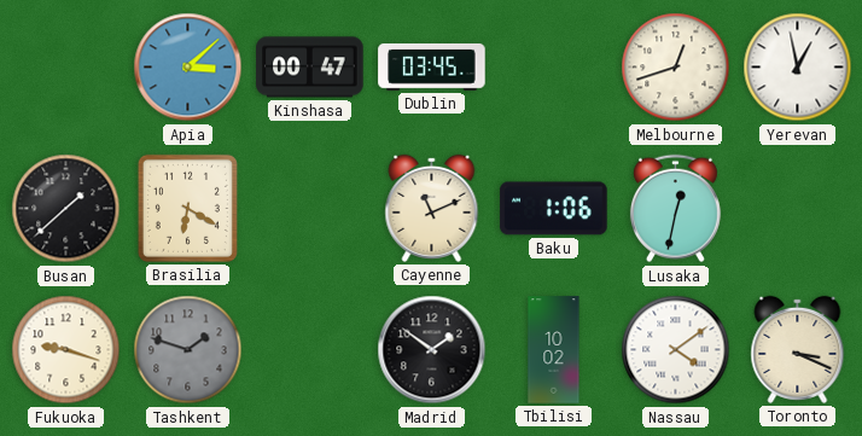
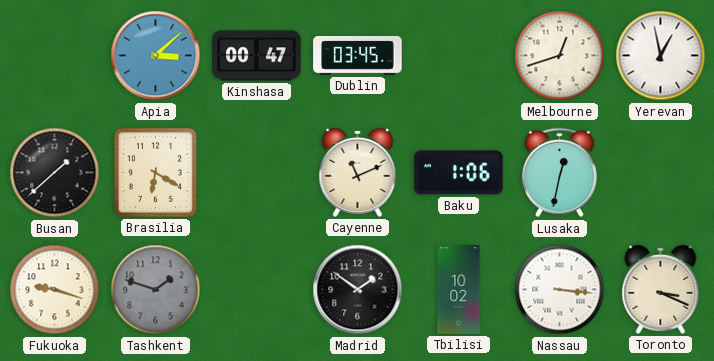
Nassau: 4:09 -> 3:16
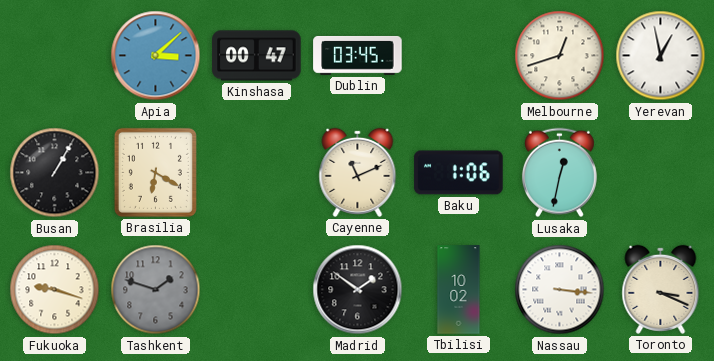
Busan: 1:38 -> 1:05
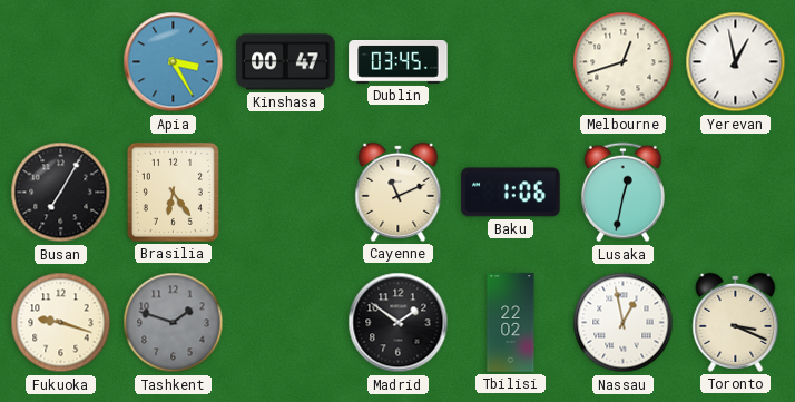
Apia: 3:08 -> 3:25
Busan: 1:05 -> 7:05
Brasilia: 6:20 -> 6:24
Tbilisi: 10:02 -> 22:02
Nassau: 3:16 -> 12:58
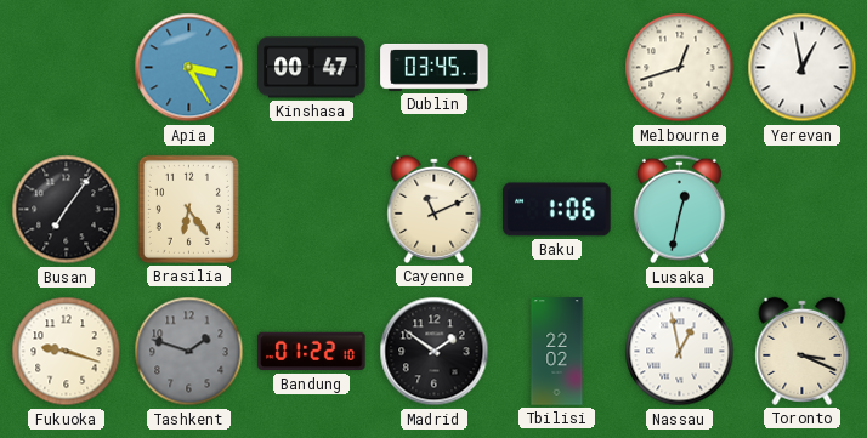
Busan: 7:05 -> 7:06
Bandung: none -> 01:22
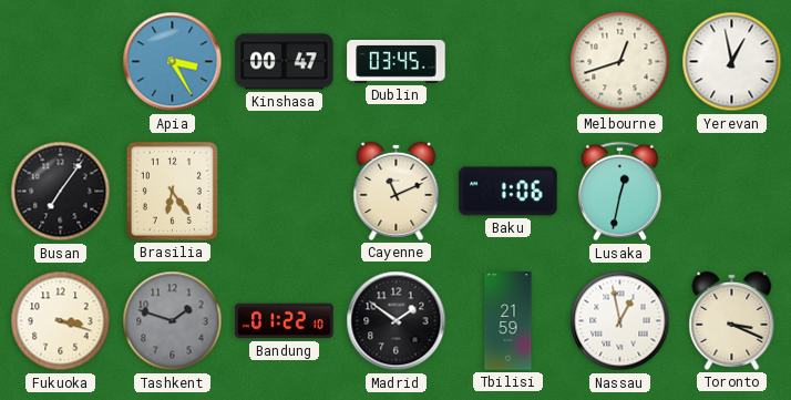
Fukuoka: 9:18 -> 3:18
Tbilisi: 22:02 -> 21:59
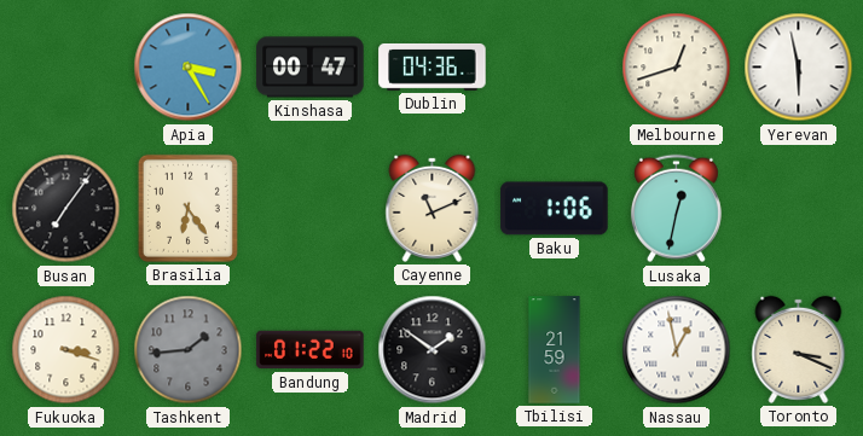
Dublin: 03:45 -> 04:36
Yerevan: 12:58 -> 5:58
Tashkent: 1:48 -> 1:44
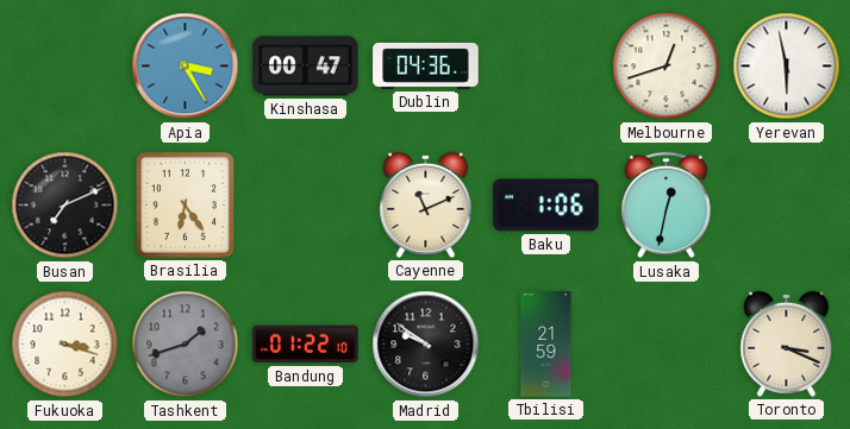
Busan: 7:06 -> 7:11
Tashkent: 1:44 -> 1:42
Madrid: 1:51 -> 9:51
Nassau: 12:58 -> none
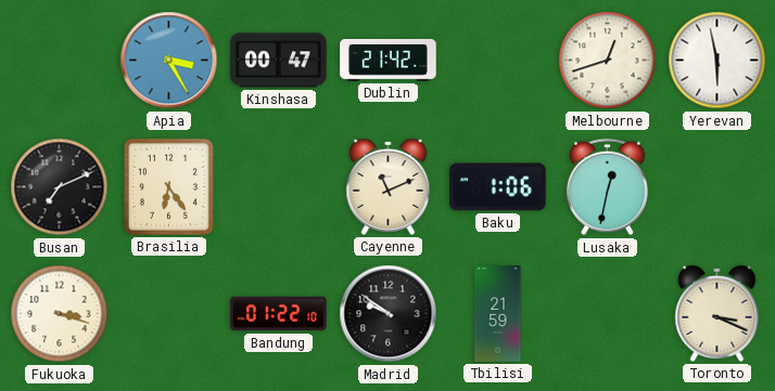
Dublin: 04:36 -> 21:42
Tashkent: 1:42 -> none
